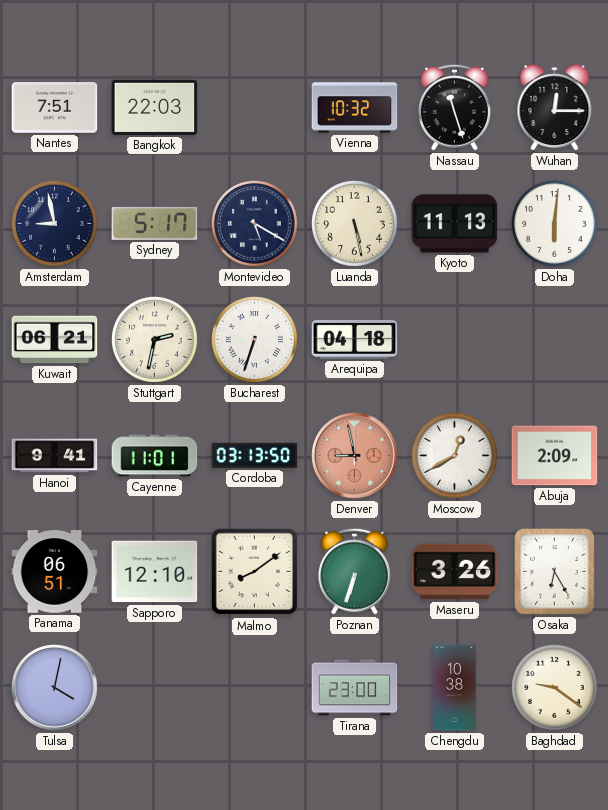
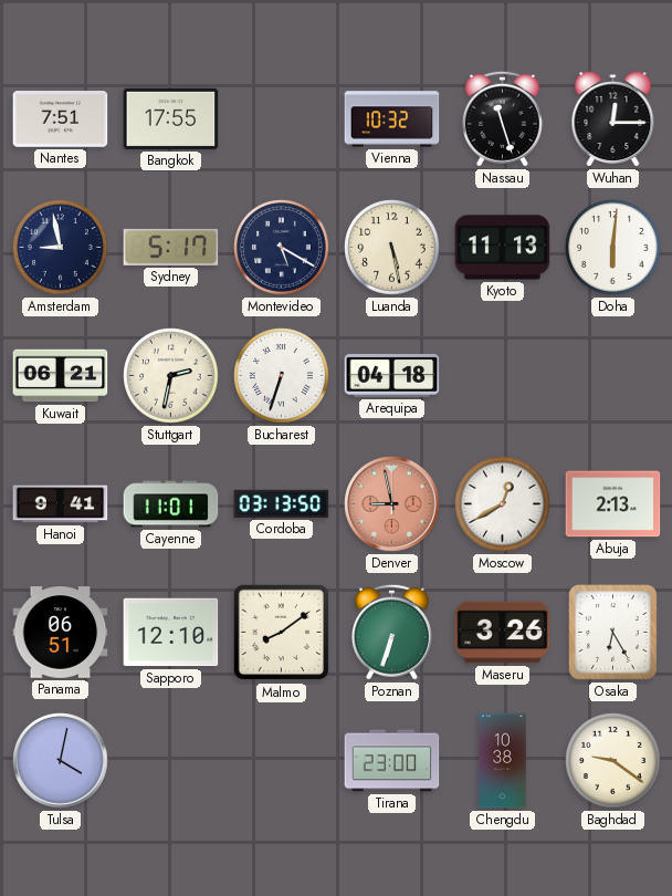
Bangkok: 22:03 -> 17:55
Abuja: 2:09 -> 2:13
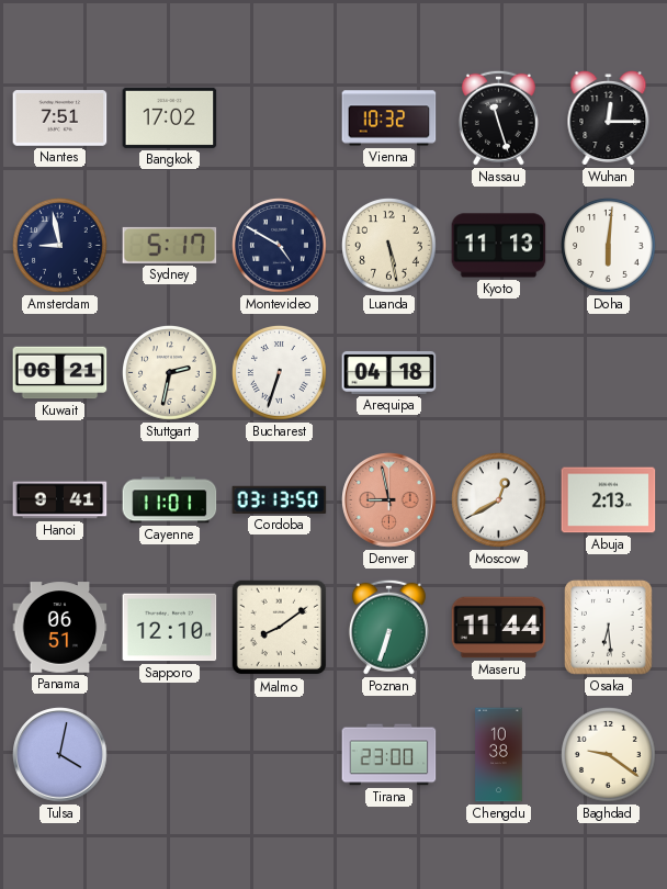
Bangkok: 17:55 -> 17:02
Montevideo: 5:20 -> 4:50
Maseru: 3:26 -> 11:44
Osaka: 6:25 -> 6:29
